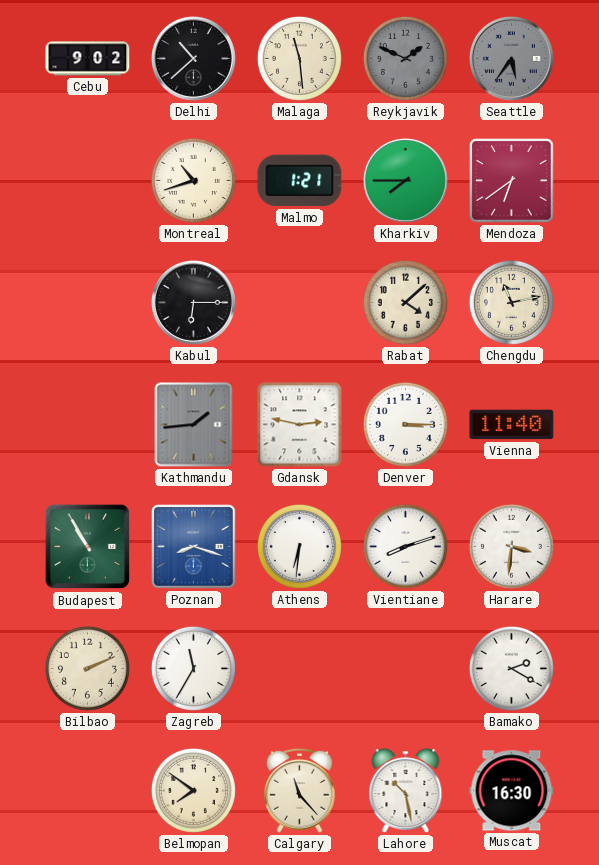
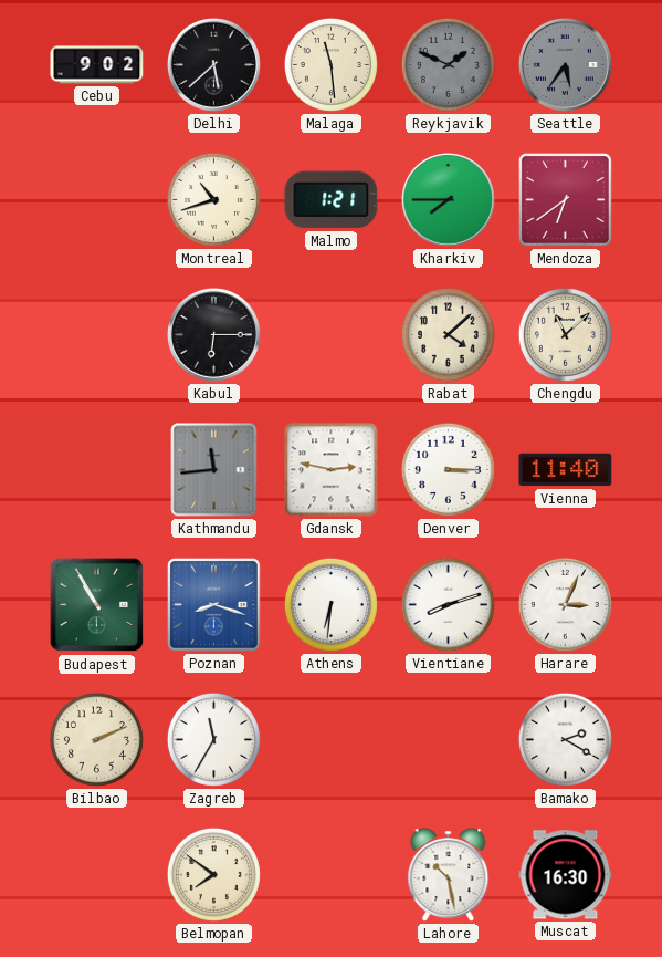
Delhi: 10:38 -> 5:38
Chengdu: 11:13 -> 11:08
Kathmandu: 1:44 -> 11:44
Harare: 3:31 -> 3:04
Calgary: 11:23 -> none
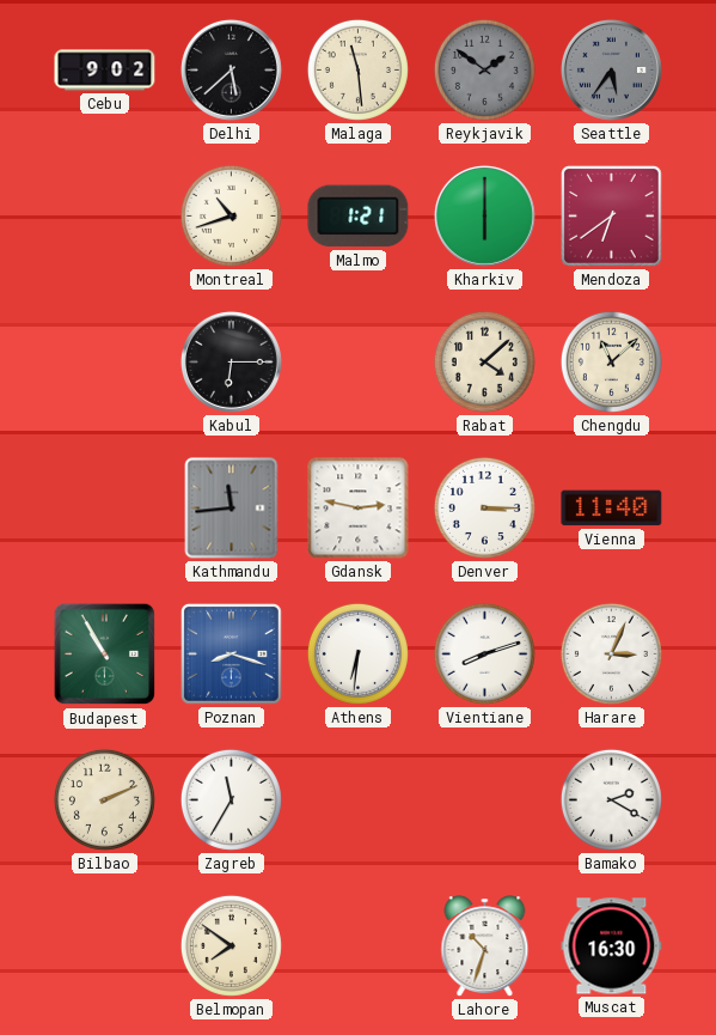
Reykjavik: 1:49 -> 1:51
Kharkiv: 7:45 -> 6:00
Lahore: 10:28 -> 10:33
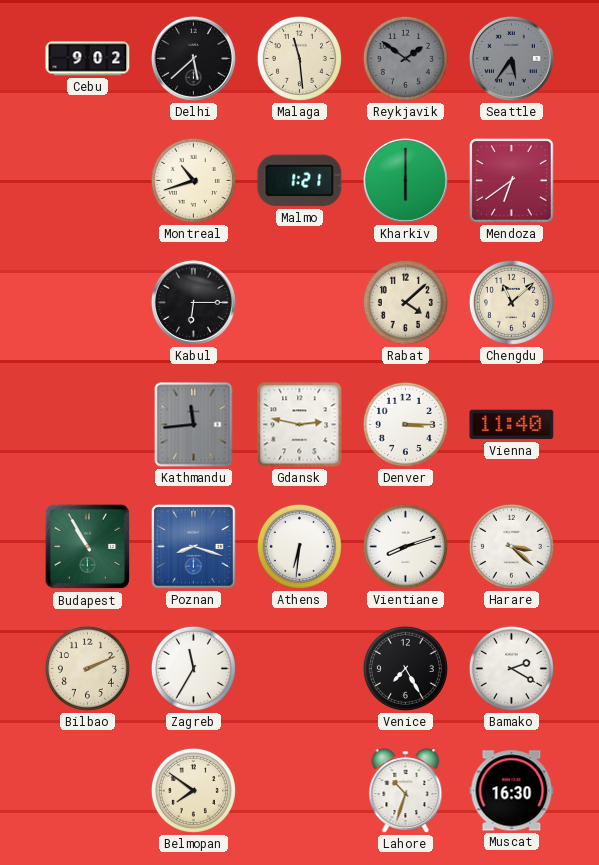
Harare: 3:04 -> 3:22
Venice: none -> 7:25
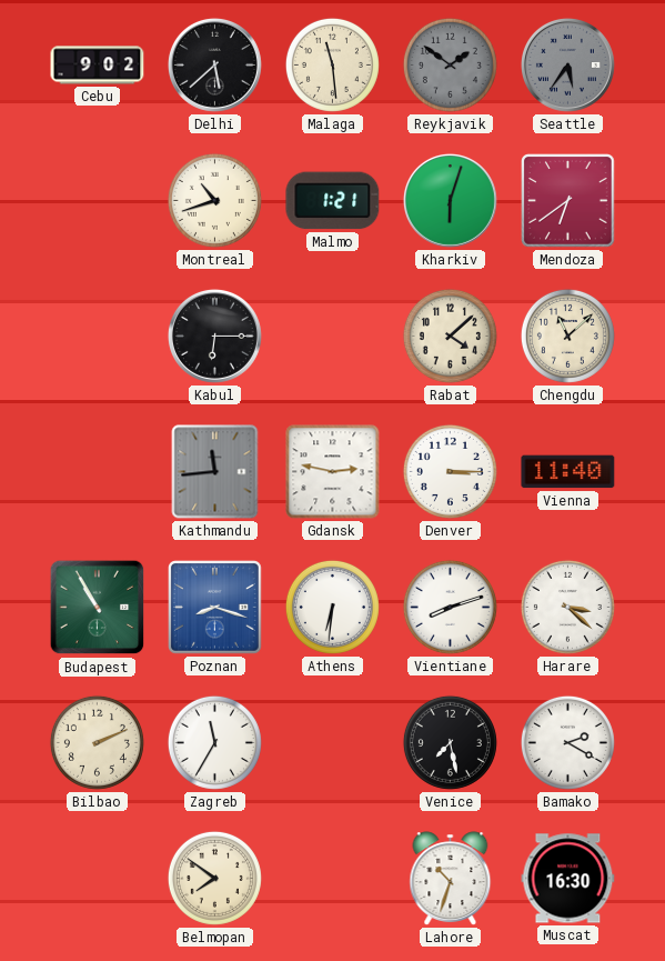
Kharkiv: 6:00 -> 6:03
Venice: 7:25 -> 7:28
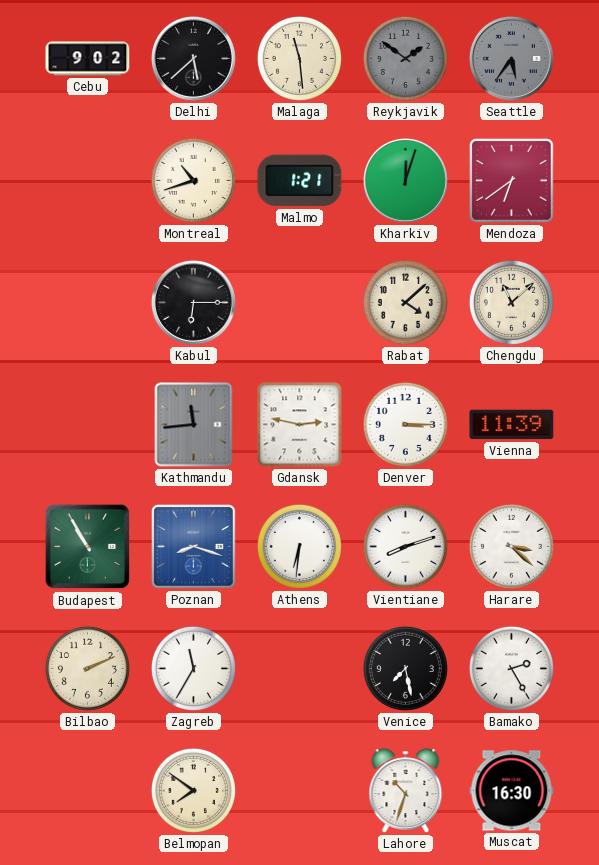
Kharkiv: 6:03 -> 12:03
Vienna: 11:40 -> 11:39
Bamako: 2:20 -> 2:25
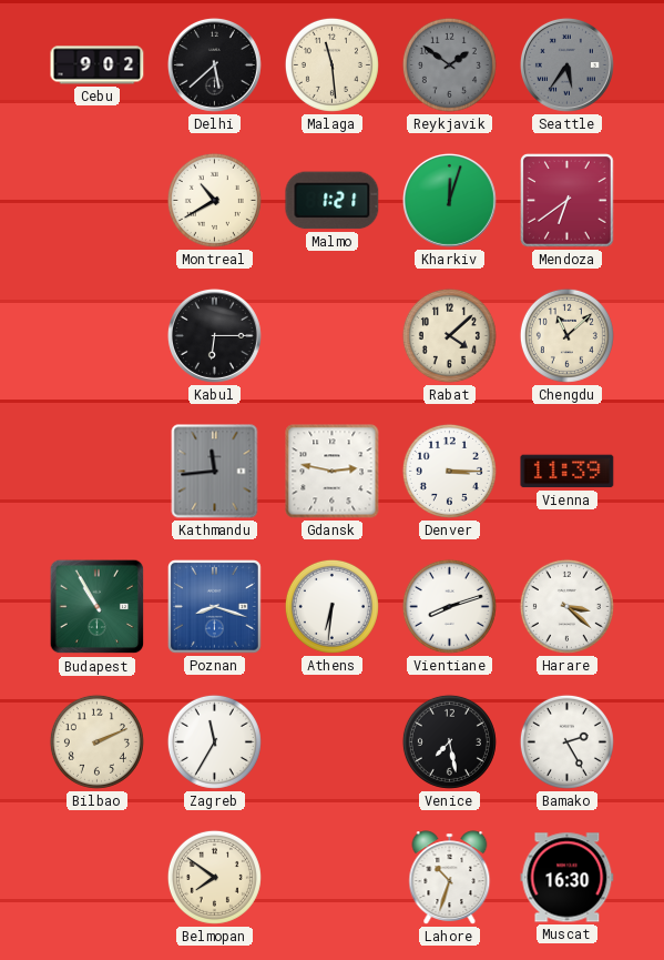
Montreal: 10:42 -> 10:40
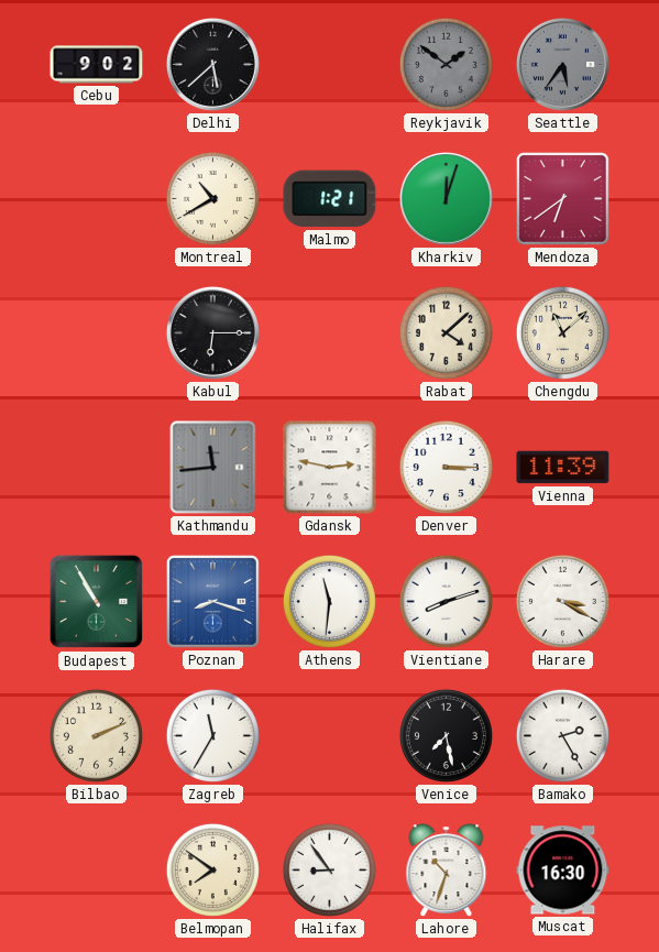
Malaga: 11:29 -> none
Athens: 6:31 -> 11:31
Harare: 3:22 -> 3:20
Halifax: none -> 8:54
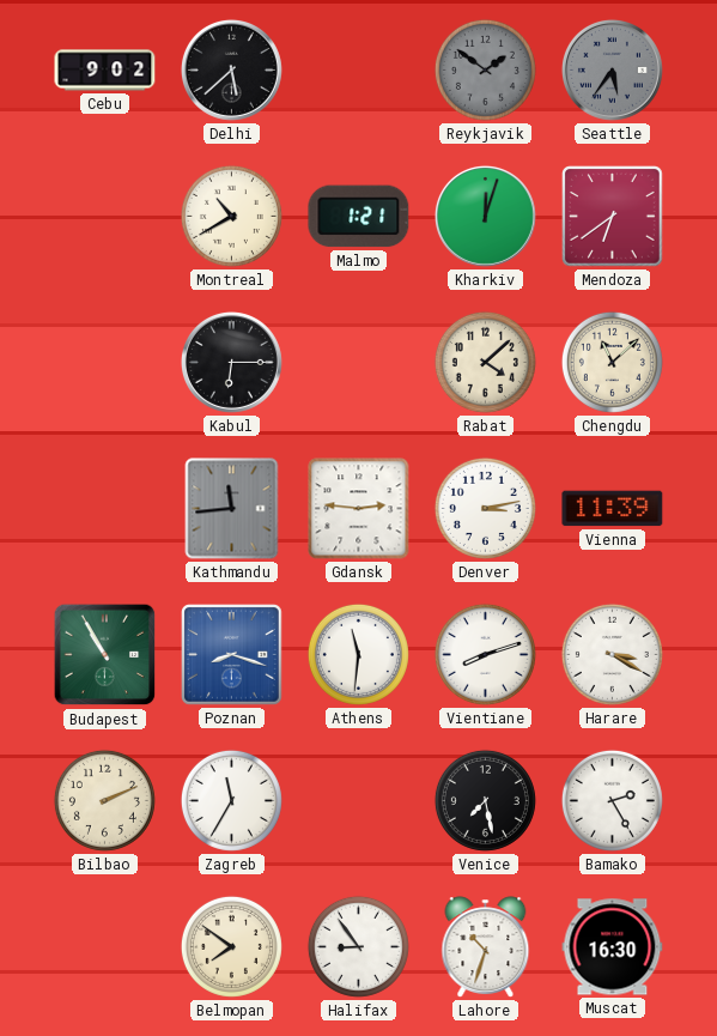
Gdansk: 2:47 -> 2:46
Denver: 3:15 -> 3:13
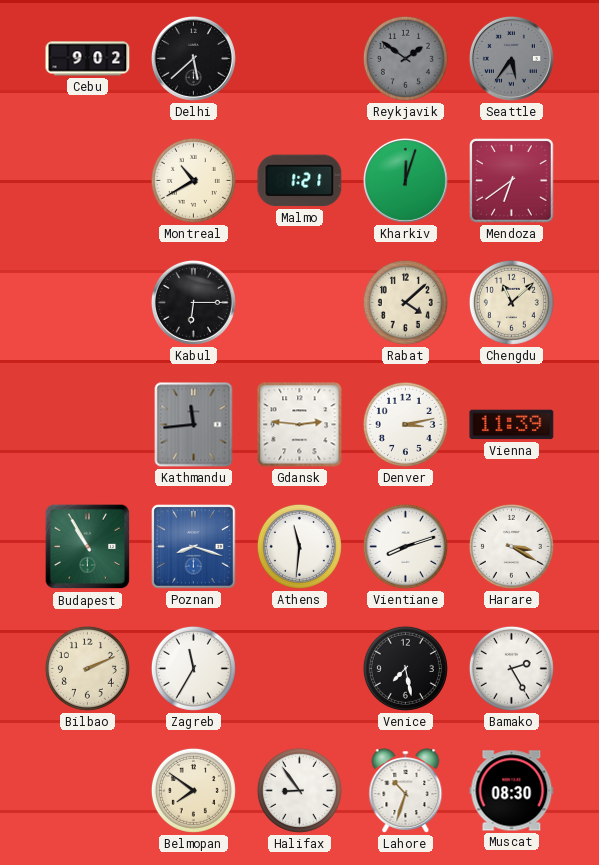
Muscat: 16:30 -> 08:30
